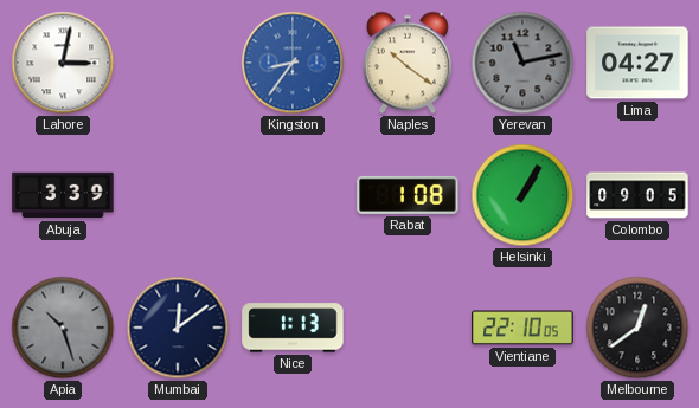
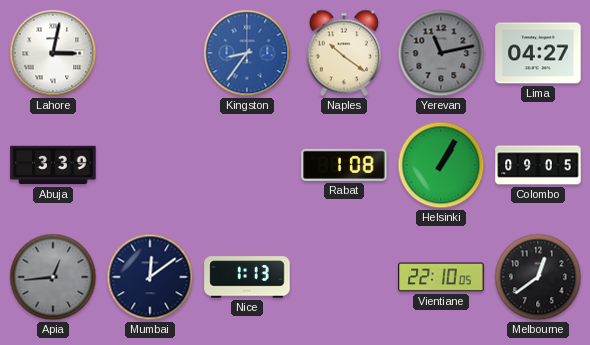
Apia: 10:27 -> 12:44
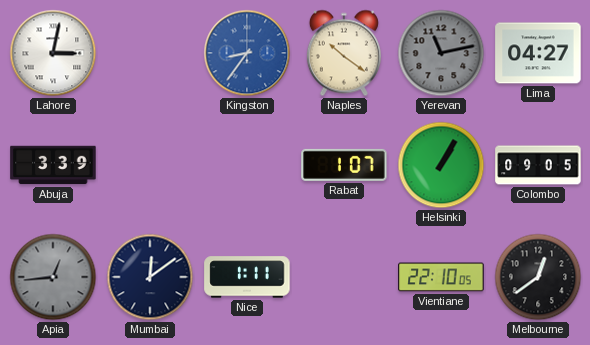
Rabat: 1:08 -> 1:07
Nice: 1:13 -> 1:11
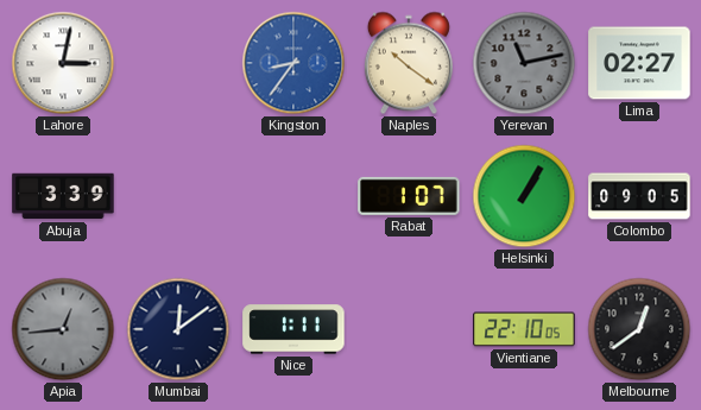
Lima: 04:27 -> 02:27
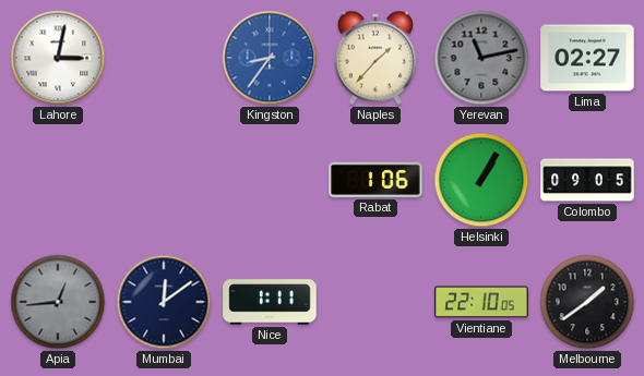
Naples: 10:21 -> 1:37
Abuja: 3:39 -> none
Rabat: 1:07 -> 1:06
Melbourne: 12:39 -> 1:39
